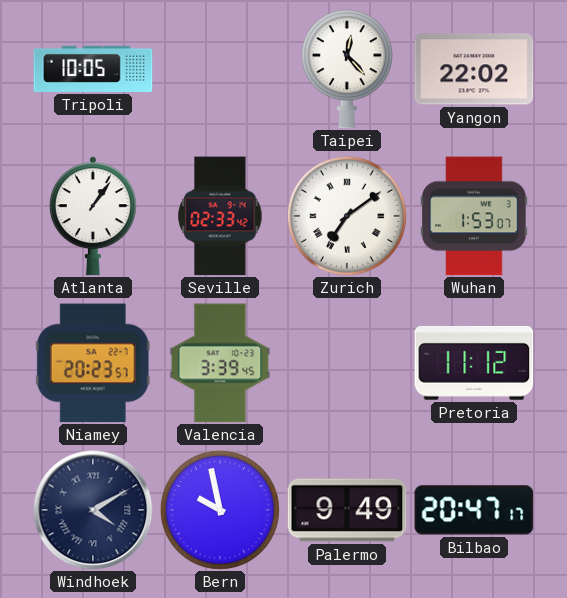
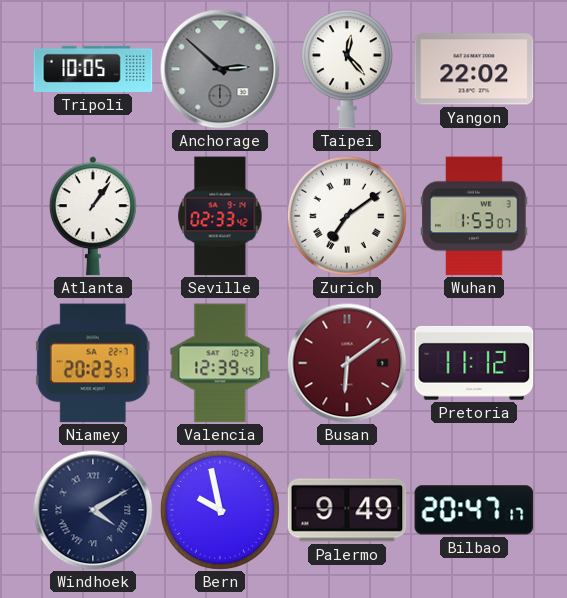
Anchorage: none -> 2:52
Valencia: 3:39 -> 12:39
Busan: none -> 6:09
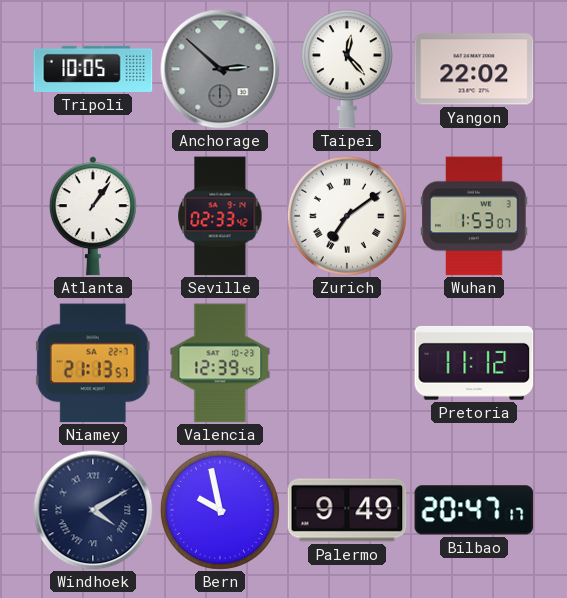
Niamey: 20:23 -> 21:13
Busan: 6:09 -> none
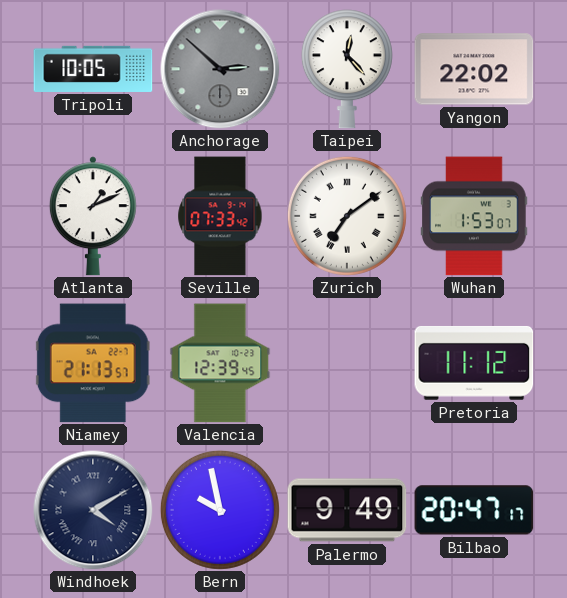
Atlanta: 1:06 -> 1:11
Seville: 02:33 -> 07:33
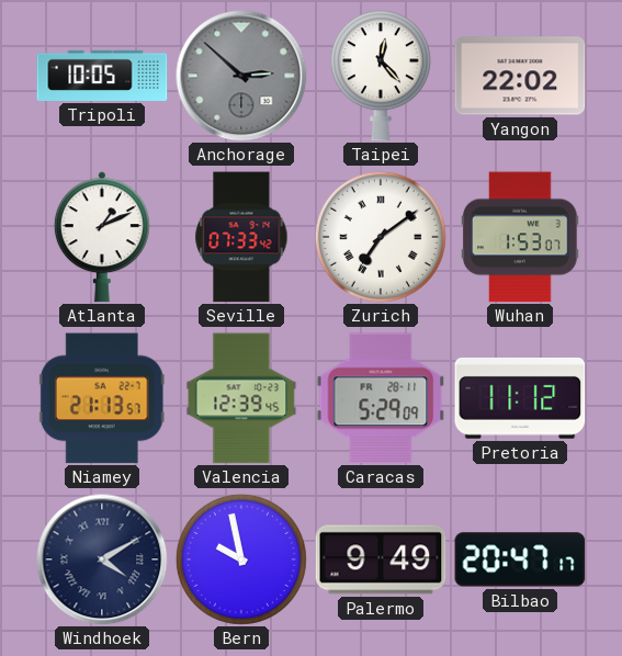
Caracas: none -> 5:29
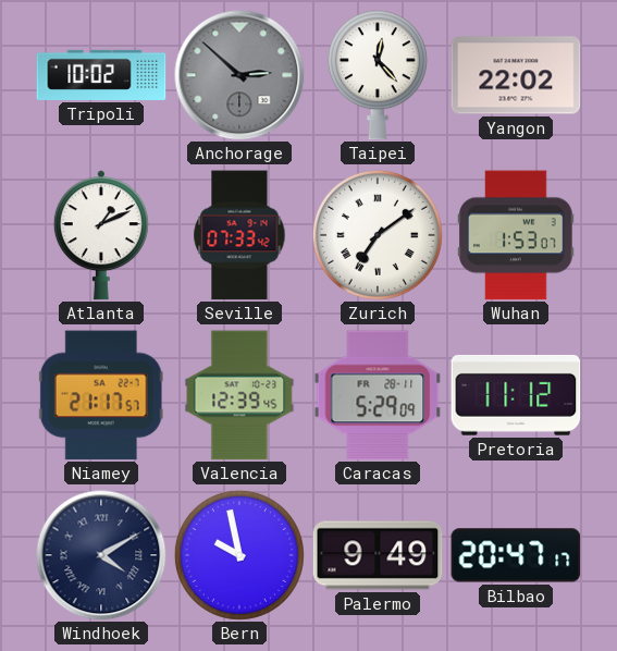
Tripoli: 10:05 -> 10:02
Niamey: 21:13 -> 21:17
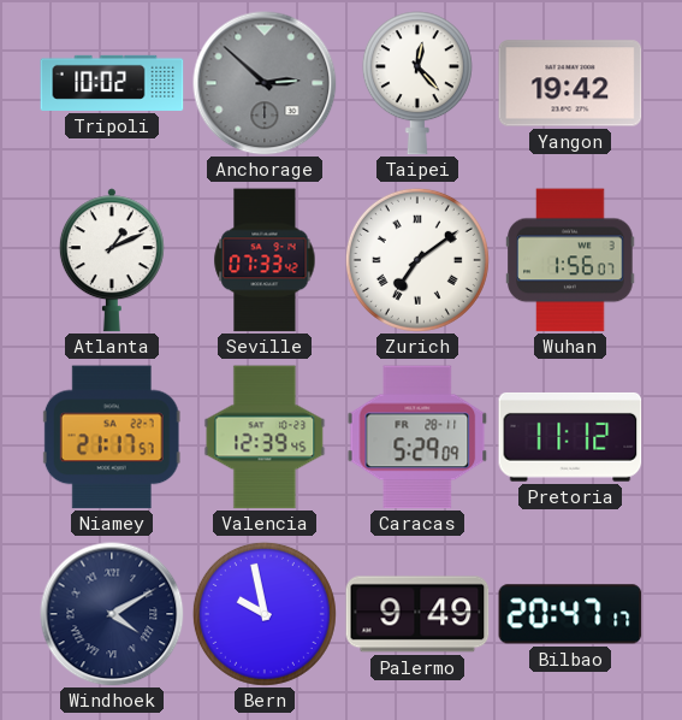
Yangon: 22:02 -> 19:42
Wuhan: 1:53 -> 1:56
